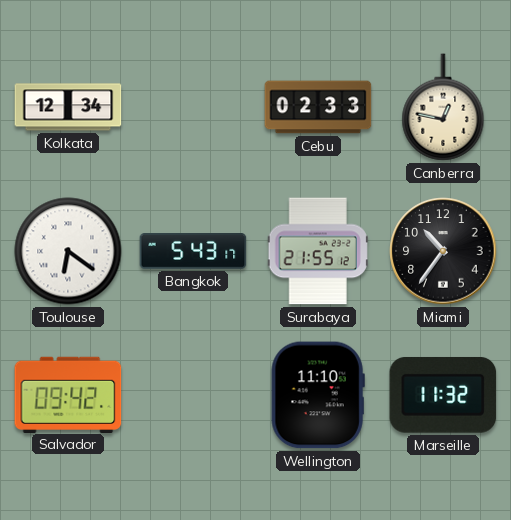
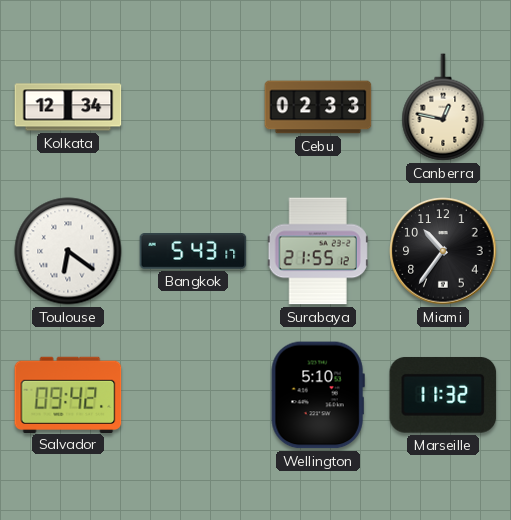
Wellington: 11:10 -> 5:10
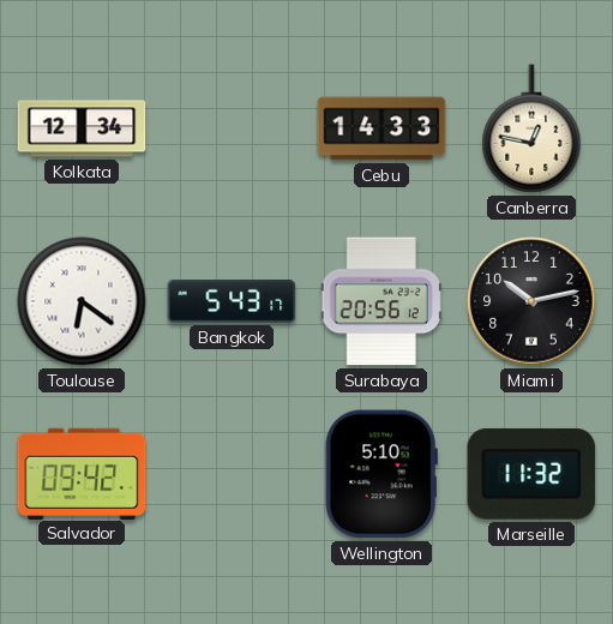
Cebu: 02:33 -> 14:33
Surabaya: 21:55 -> 20:56
Miami: 10:36 -> 10:13
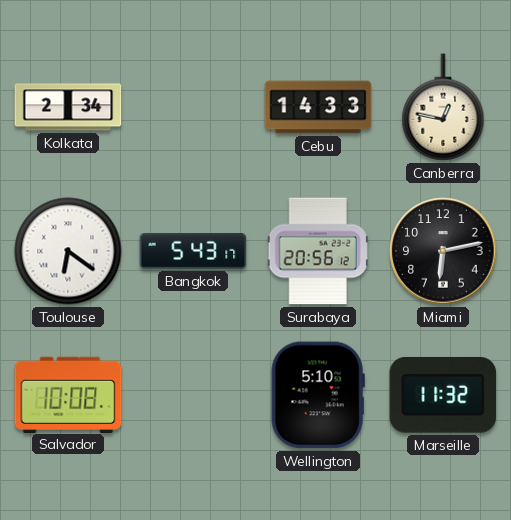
Kolkata: 12:34 -> 2:34
Miami: 10:13 -> 6:13
Salvador: 09:42 -> 10:08
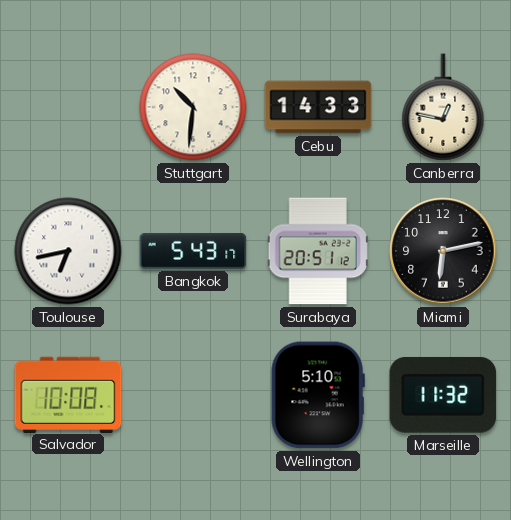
Kolkata: 2:34 -> none
Stuttgart: none -> 10:31
Toulouse: 6:21 -> 6:43
Surabaya: 20:56 -> 20:51
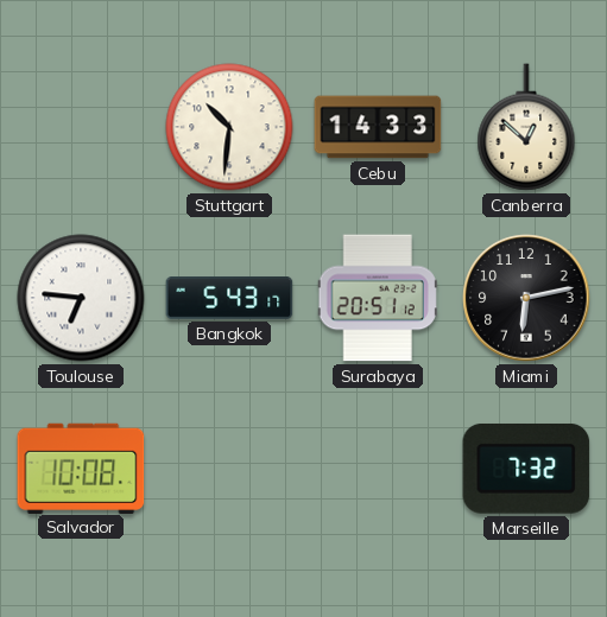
Canberra: 12:47 -> 12:52
Toulouse: 6:43 -> 6:46
Wellington: 5:10 -> none
Marseille: 11:32 -> 7:32
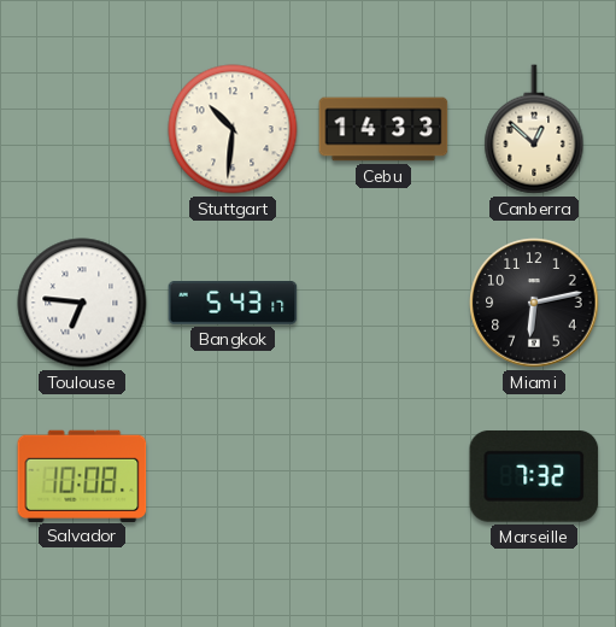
Surabaya: 20:51 -> none
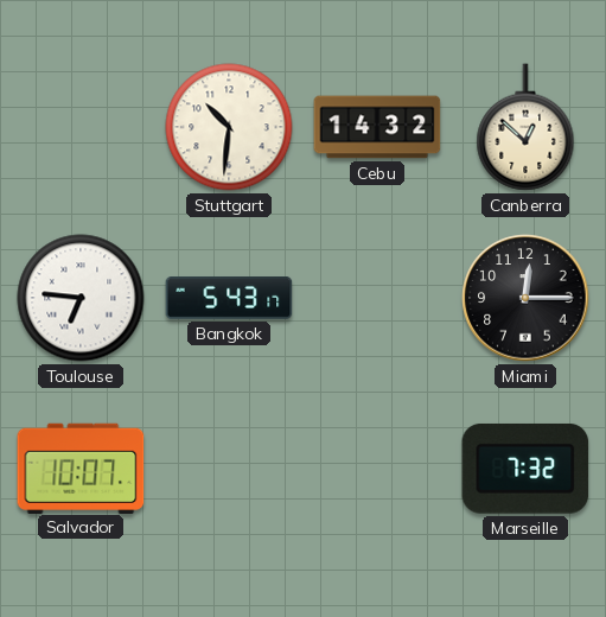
Cebu: 14:33 -> 14:32
Miami: 6:13 -> 12:15
Salvador: 10:08 -> 10:07
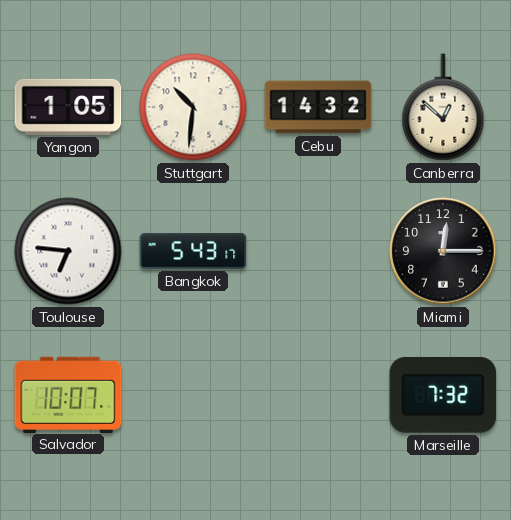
Yangon: none -> 1:05
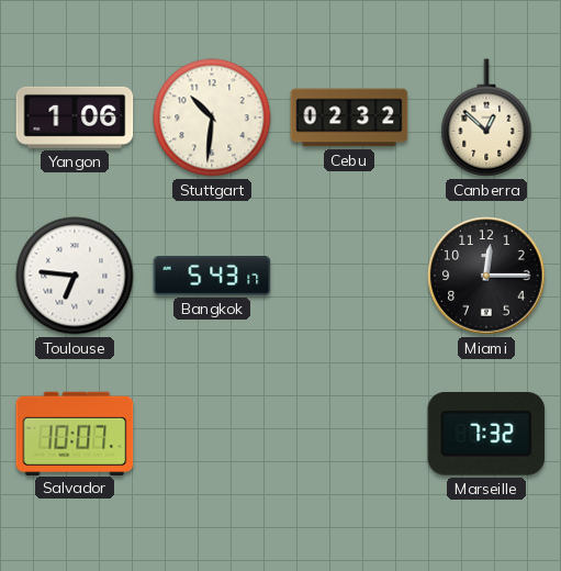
Yangon: 1:05 -> 1:06
Cebu: 14:32 -> 02:32
